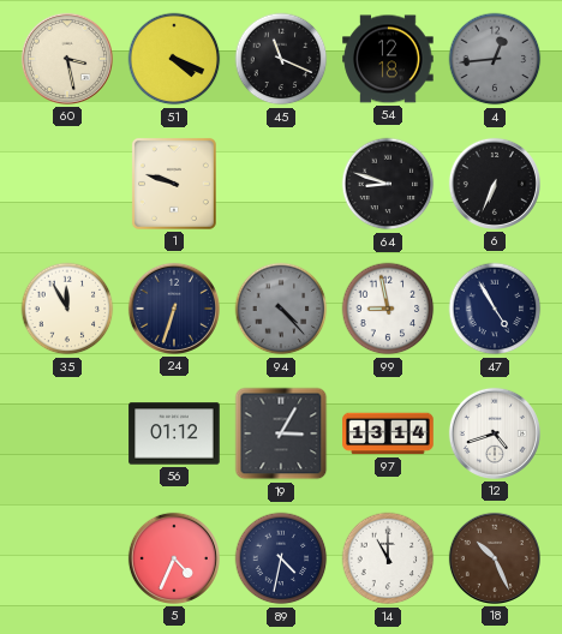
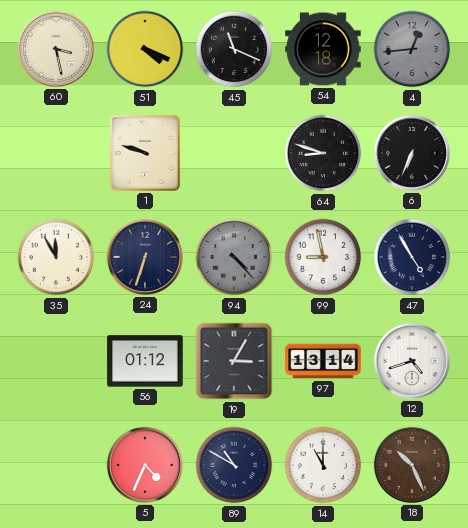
89: 4:32 -> 10:50
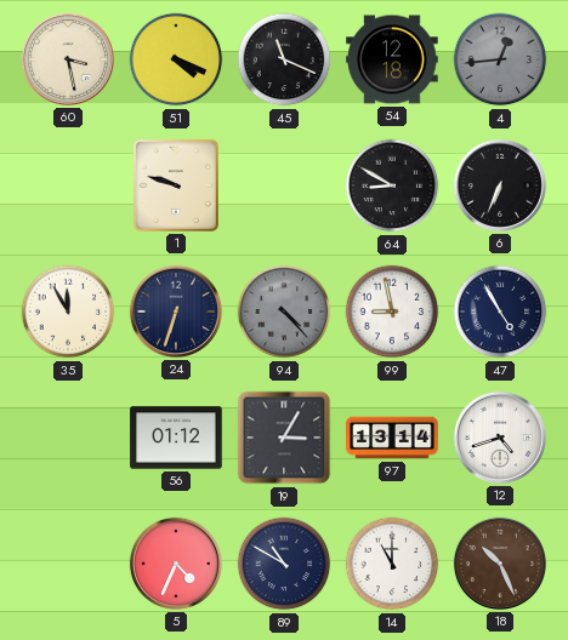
64: 8:48 -> 8:50
